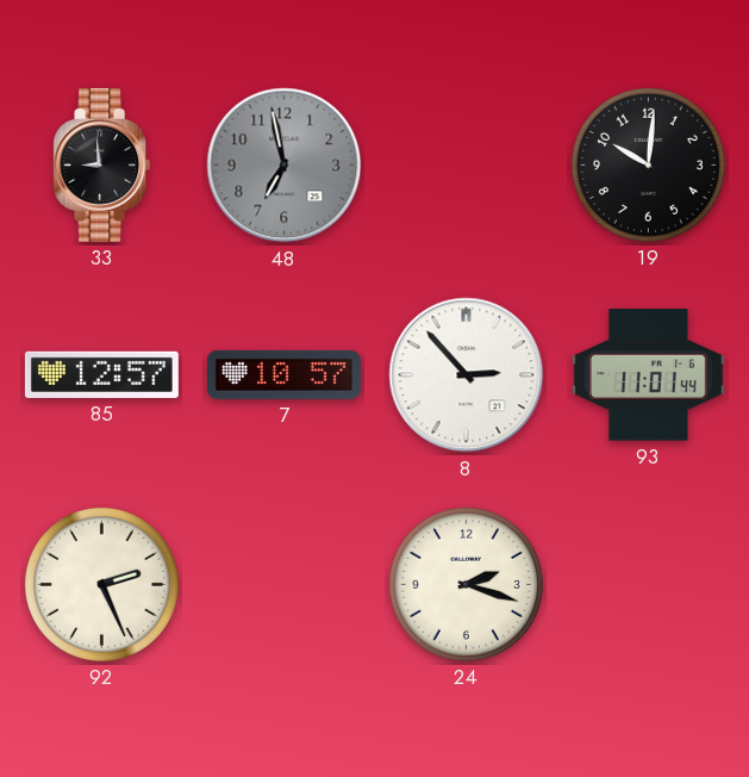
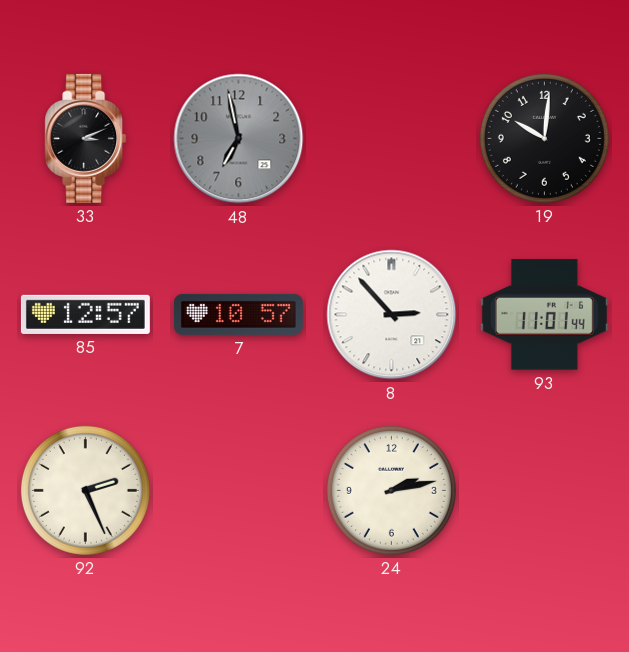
33: 8:59 -> 3:11
24: 2:18 -> 2:13
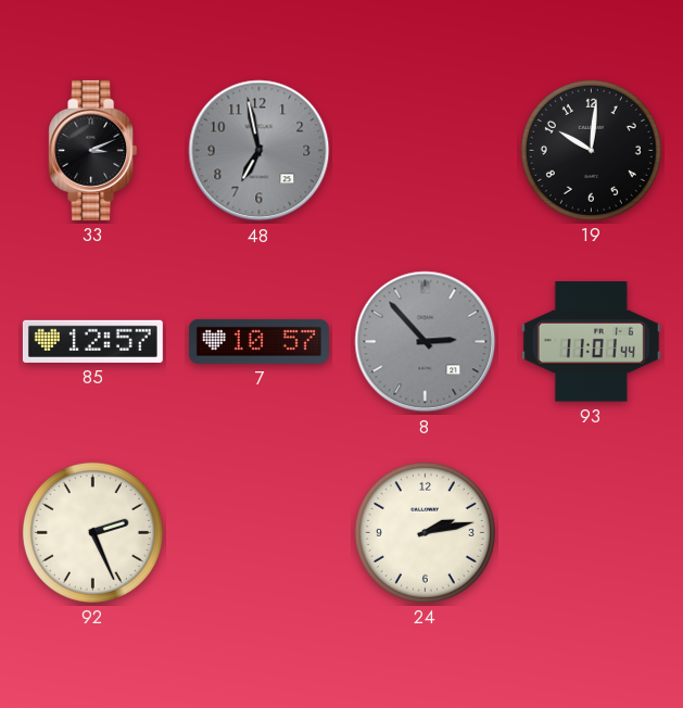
8 dial: white -> grey
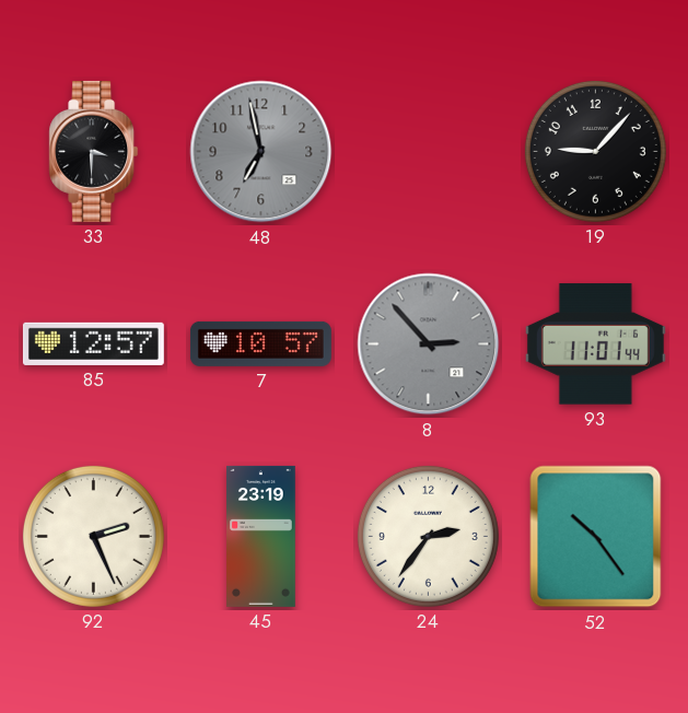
33: 3:11 -> 3:30
19: 10:01 -> 9:07
45: none -> 23:19
24: 2:13 -> 2:36
52: none -> 10:24
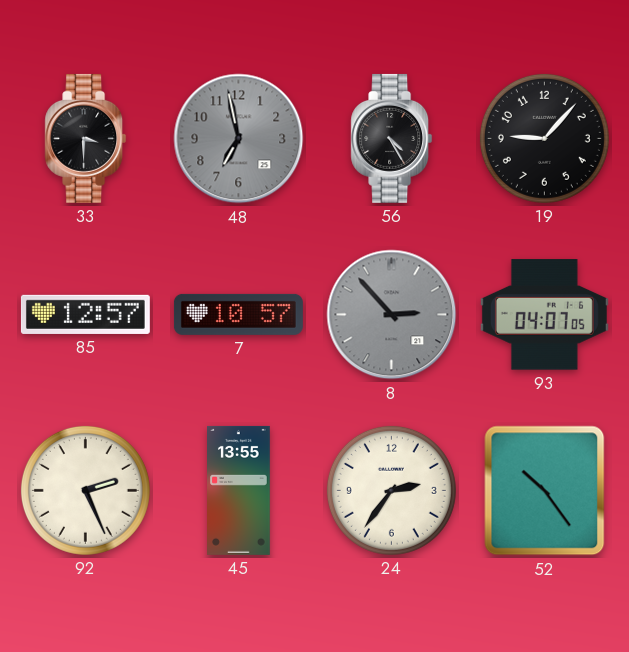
56: none -> 4:25
93: 11:01 -> 04:07
45: 23:19 -> 13:55
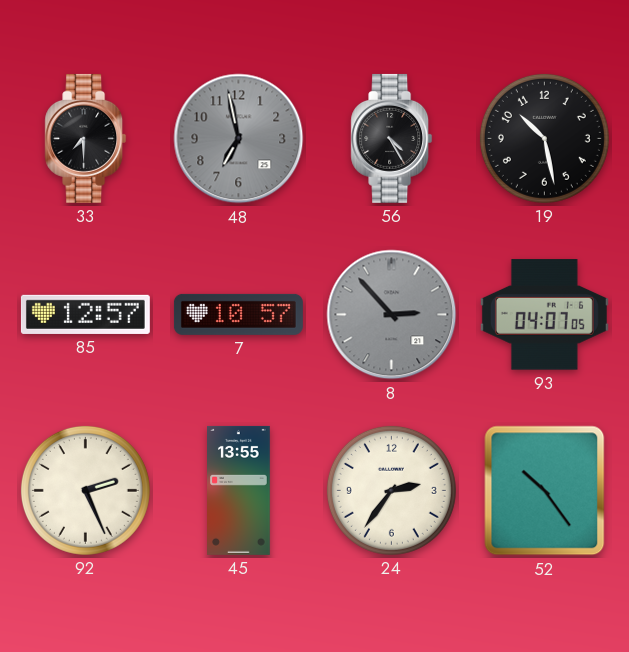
33: 3:30 -> 7:30
19: 9:07 -> 10:28
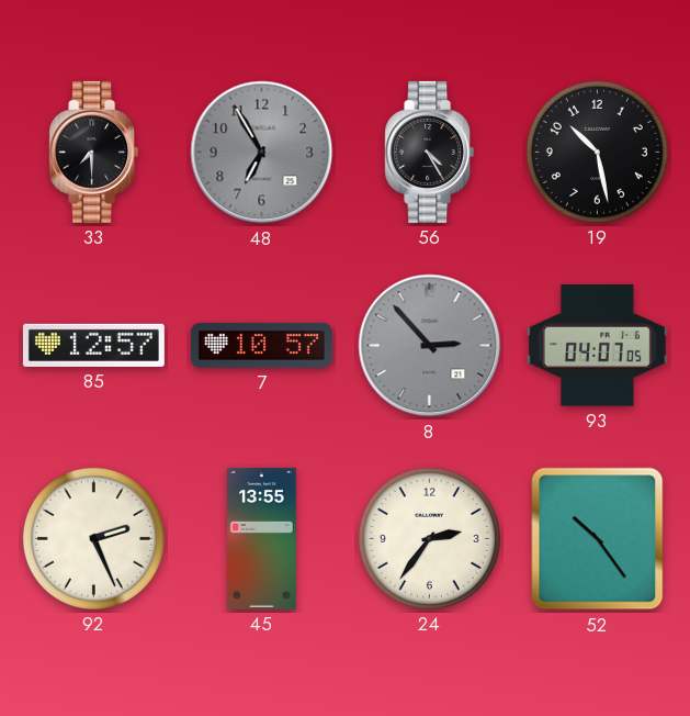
48: 6:58 -> 6:55
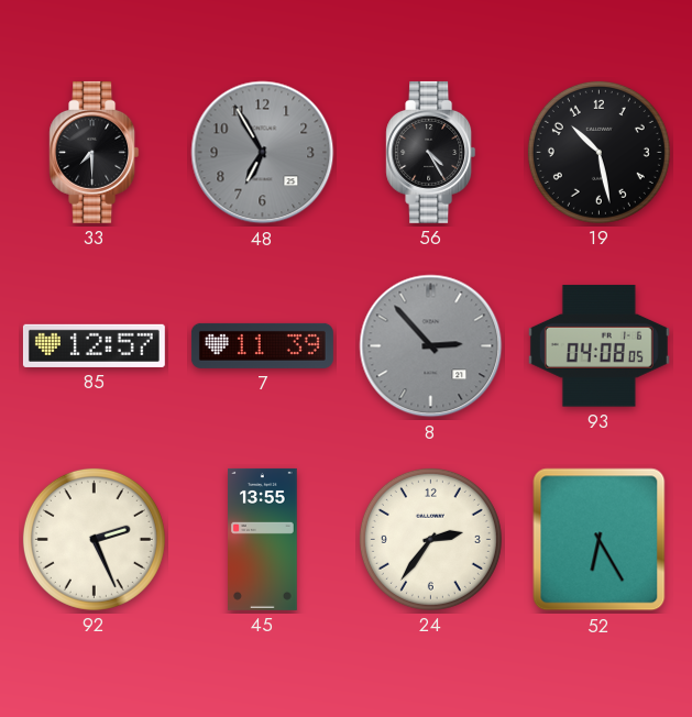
7: 10:57 -> 11:39
93: 04:07 -> 04:08
52: 10:24 -> 6:25
